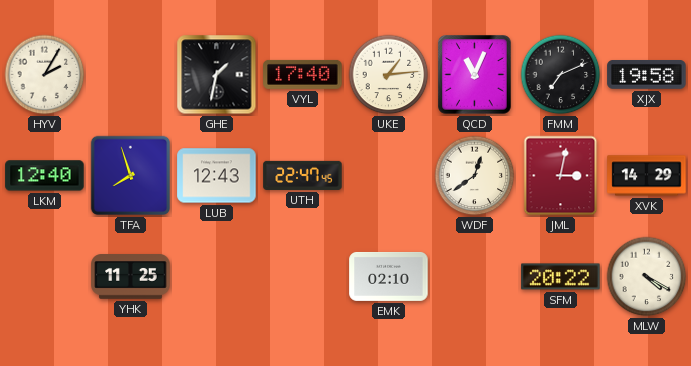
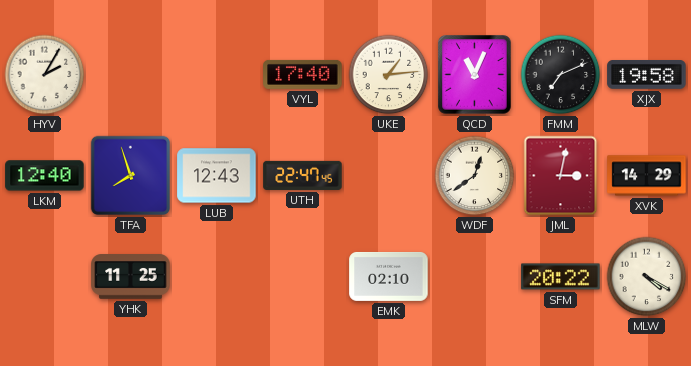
GHE: 1:32 -> none
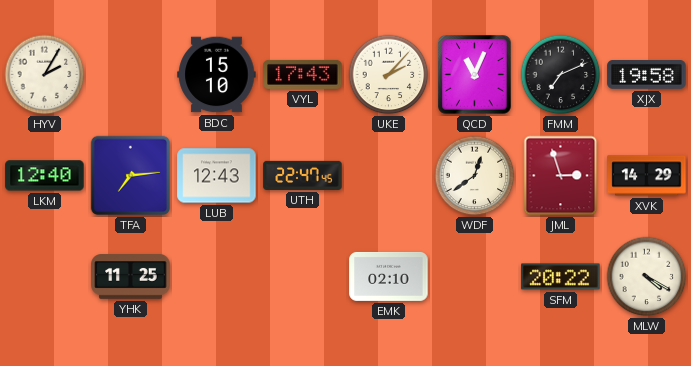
BDC: none -> 15:10
VYL: 17:40 -> 17:43
UKE: 1:14 -> 2:07
TFA: 7:57 -> 7:14
JML: 3:02 -> 2:57
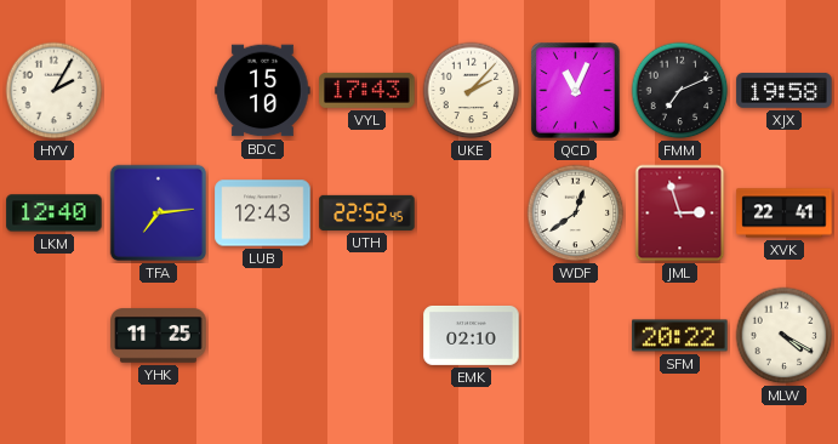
UTH: 22:47 -> 22:52
XVK: 14:29 -> 22:41
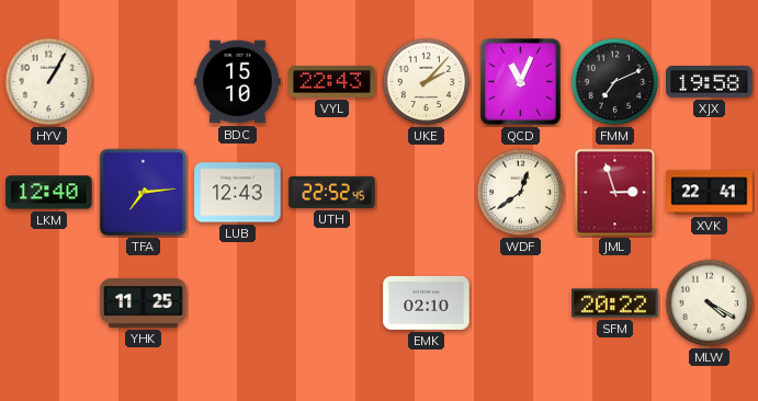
HYV: 2:05 -> 1:05
VYL: 17:43 -> 22:43
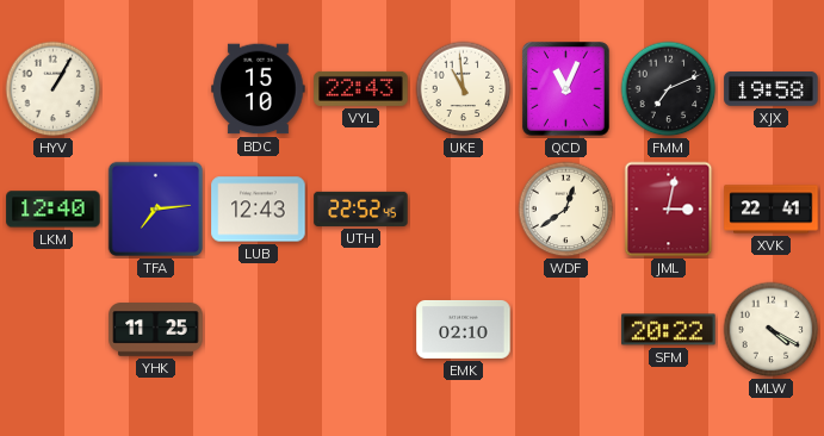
UKE: 2:07 -> 10:59
JML: 2:57 -> 3:02
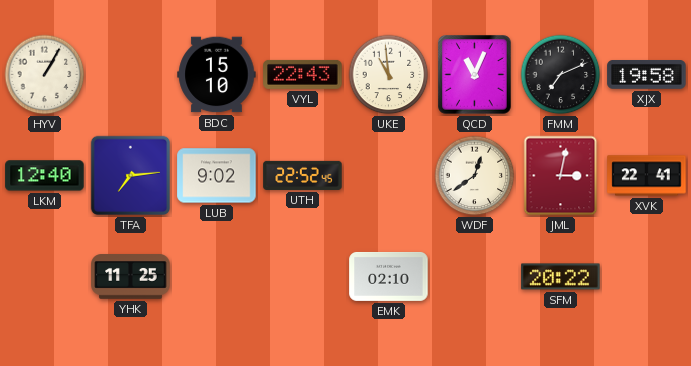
LUB: 12:43 -> 9:02
MLW: 4:20 -> none
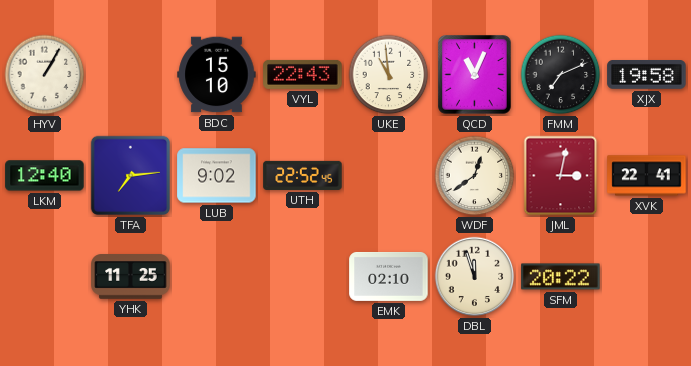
DBL: none -> 11:57
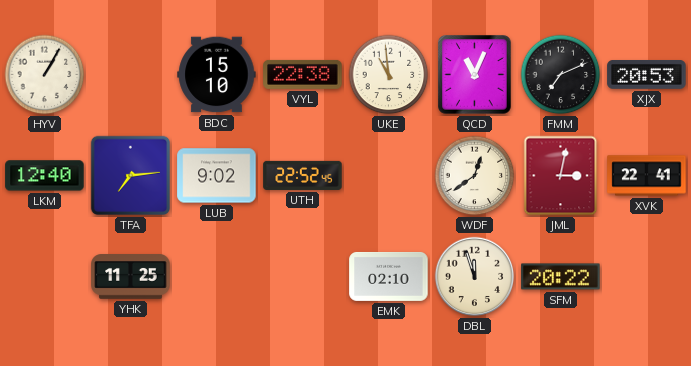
VYL: 22:43 -> 22:38
XJX: 19:58 -> 20:53
